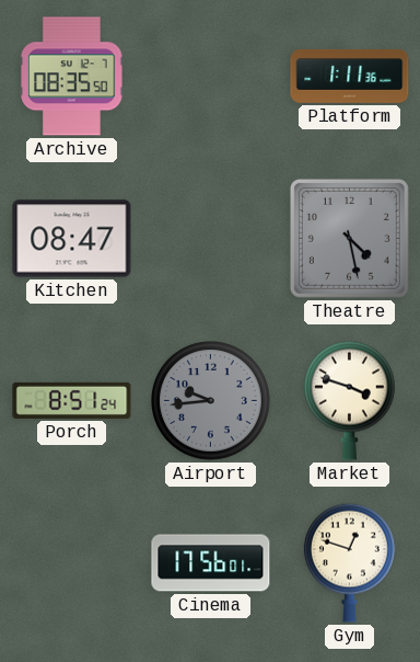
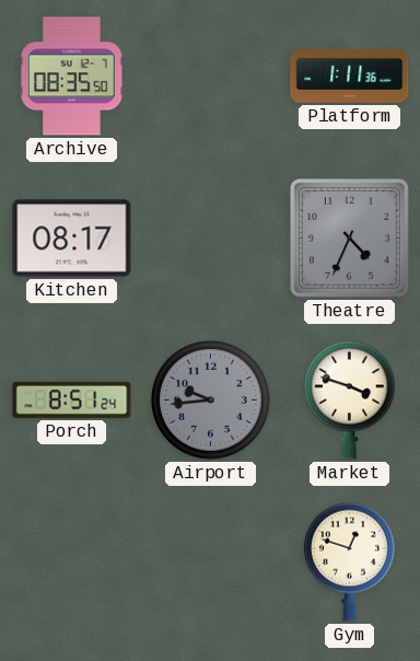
Kitchen: 08:47 -> 08:17
Theatre: 4:28 -> 4:34
Cinema: 17:56 -> none
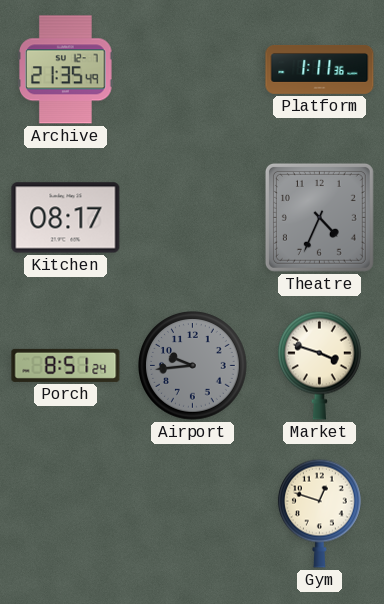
Archive: 08:35 -> 21:35
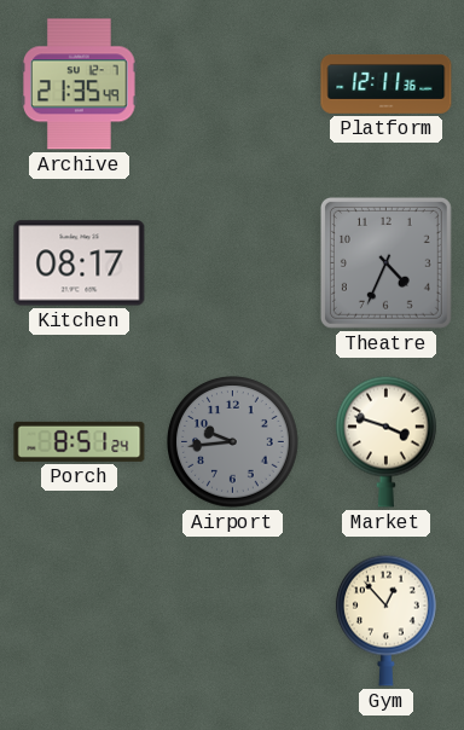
Platform: 1:11 -> 12:11
Gym: 12:48 -> 12:53
